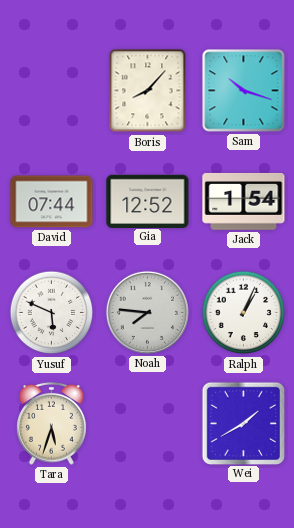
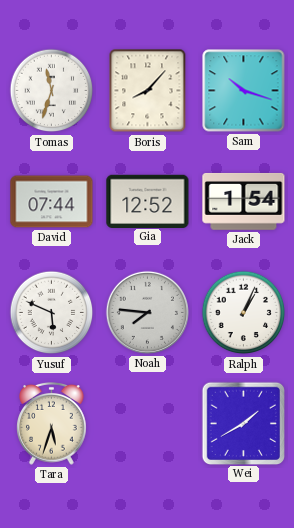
Tomas: none -> 11:33
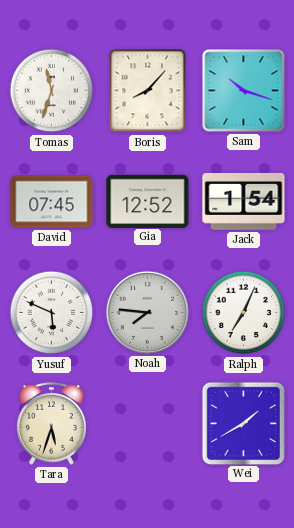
David: 07:44 -> 07:45
Ralph: 1:04 -> 7:04
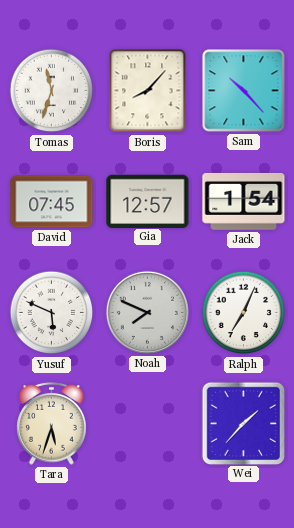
Sam: 10:18 -> 10:23
Gia: 12:52 -> 12:57
Noah: 7:46 -> 7:49
Wei: 1:40 -> 1:37
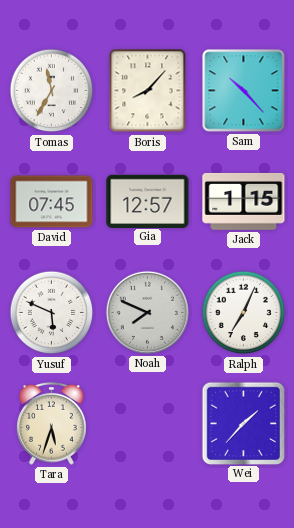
Tomas: 11:33 -> 11:35
Jack: 1:54 -> 1:15
